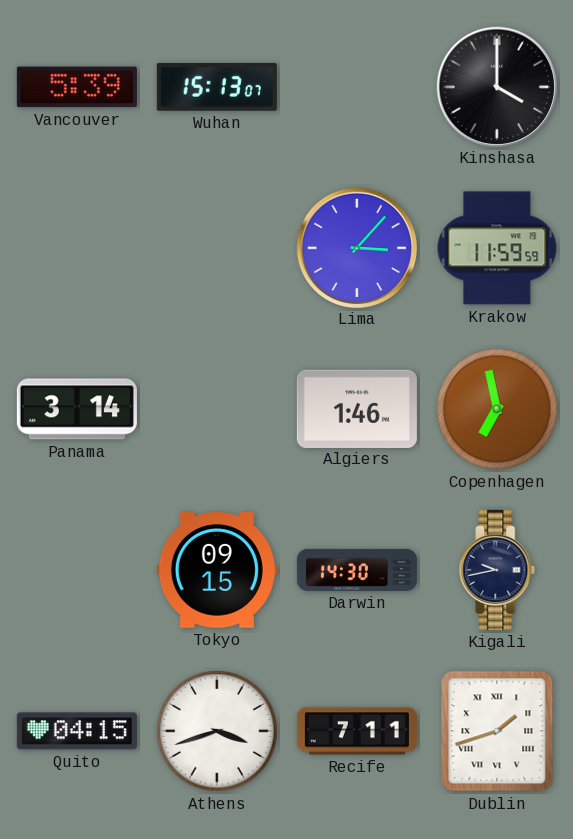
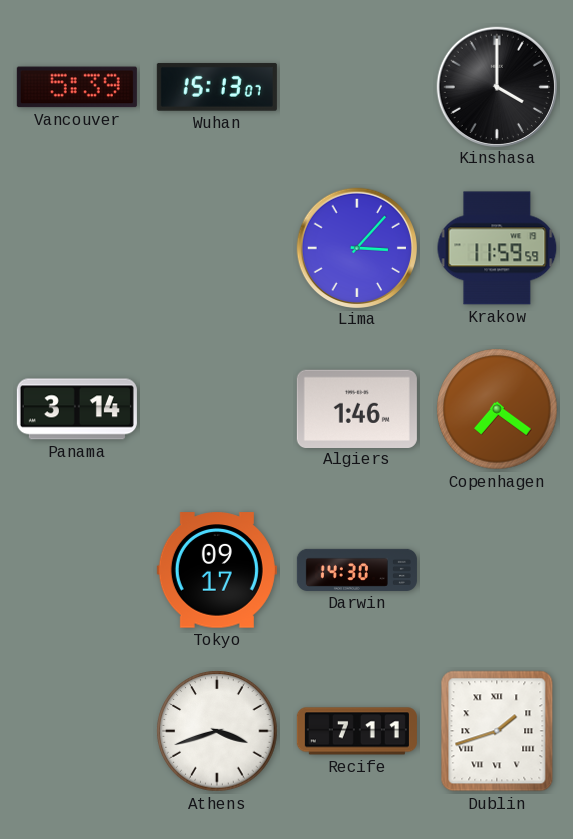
Copenhagen: 6:58 -> 7:21
Tokyo: 09:15 -> 09:17
Kigali: 9:43 -> none
Quito: 04:15 -> none
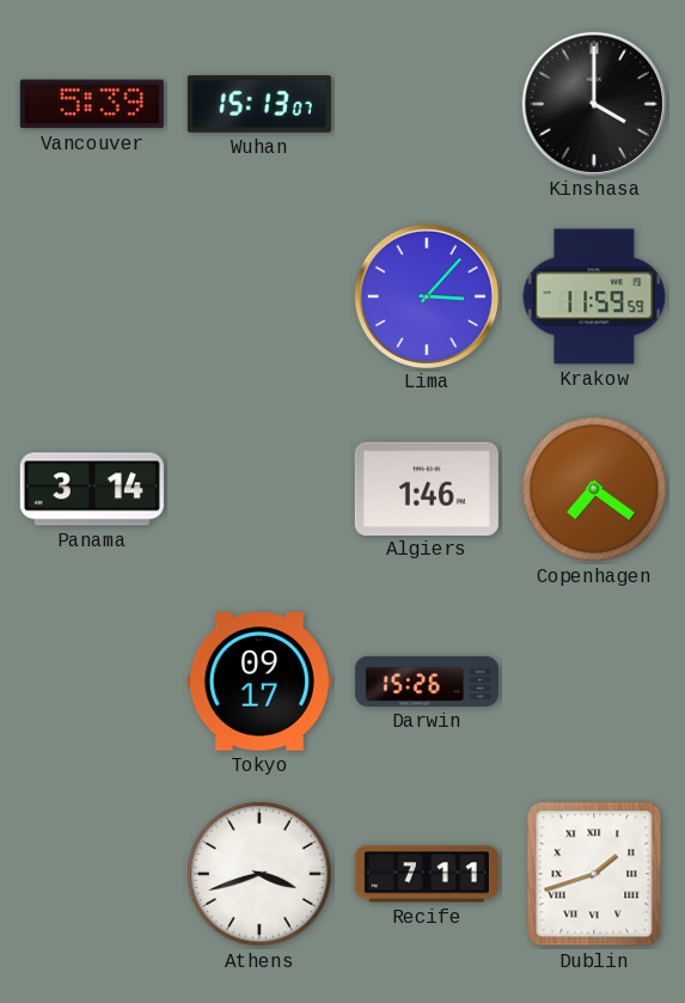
Darwin: 14:30 -> 15:26
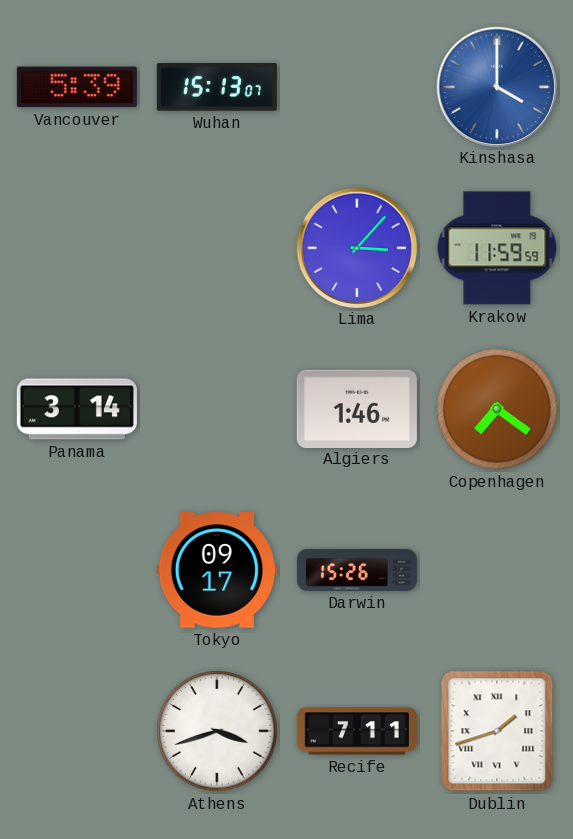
Kinshasa dial: black -> blue
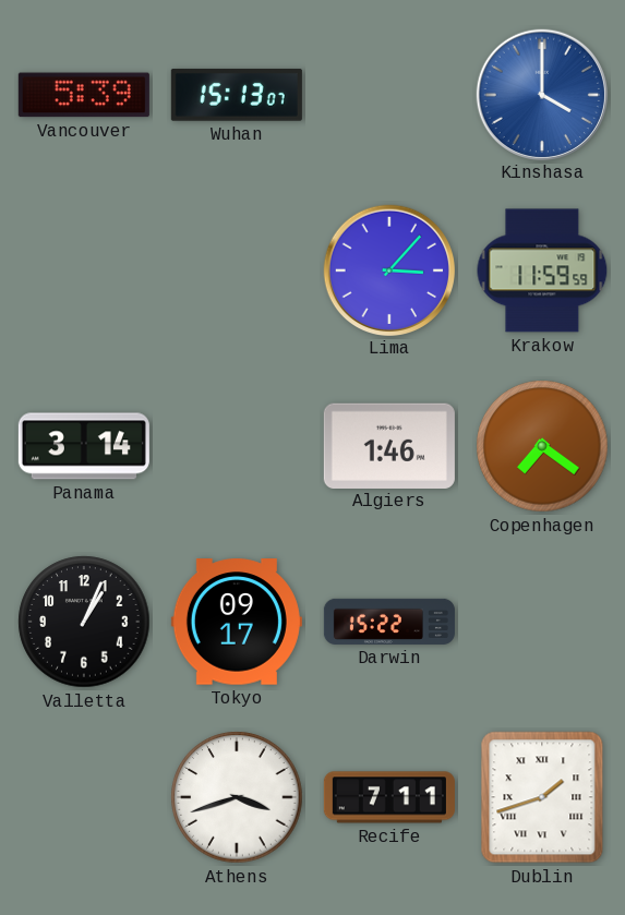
Valletta: none -> 1:04
Darwin: 15:26 -> 15:22
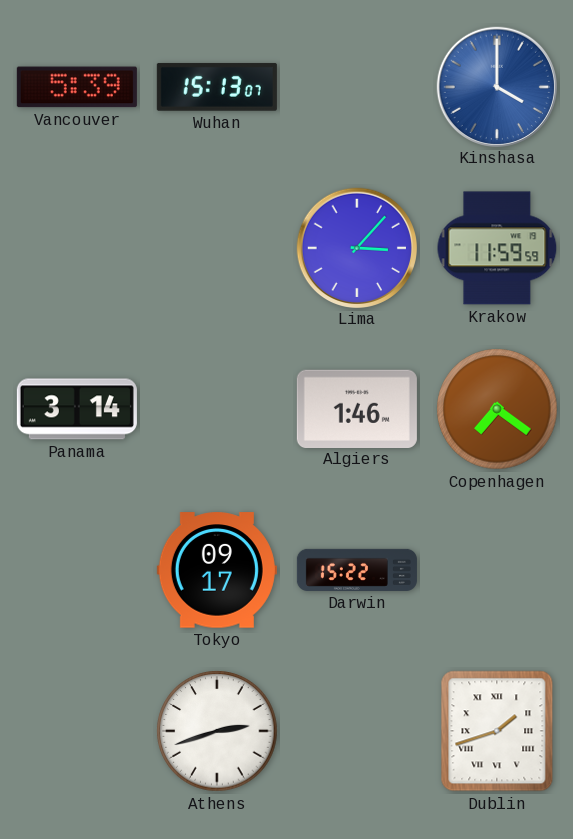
Valletta: 1:04 -> none
Athens: 3:42 -> 2:42
Recife: 7:11 -> none
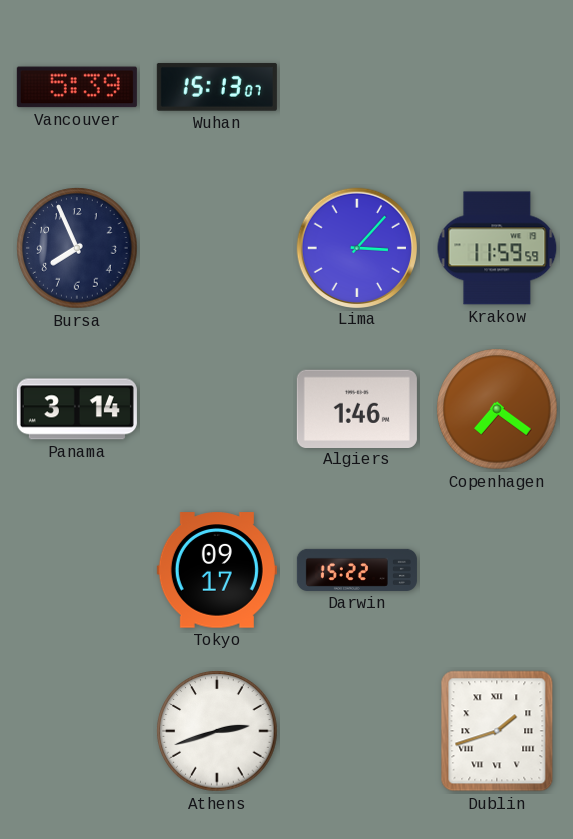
Kinshasa: 4:00 -> none
Bursa: none -> 7:56
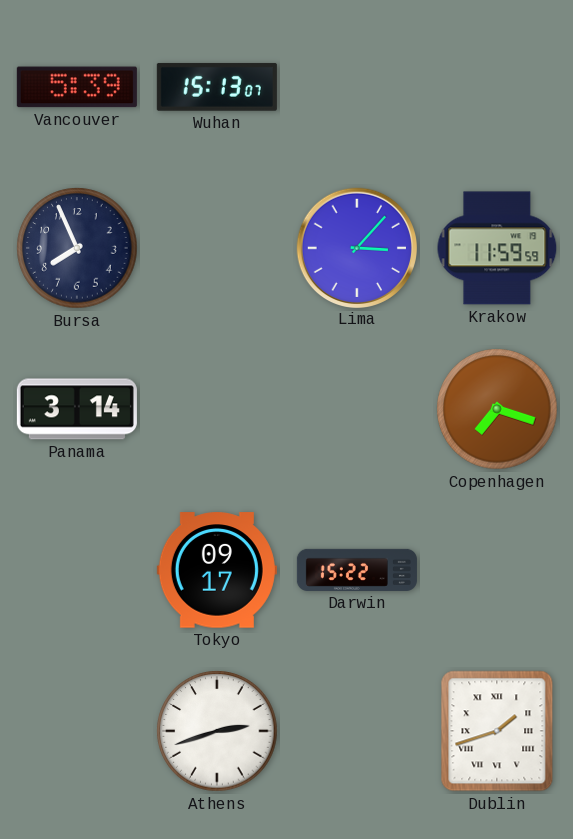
Algiers: 1:46 -> none
Copenhagen: 7:21 -> 7:18
